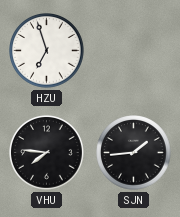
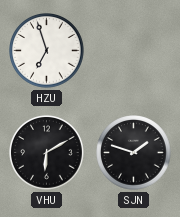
VHU: 7:46 -> 6:10
SJN: 1:44 -> 1:48
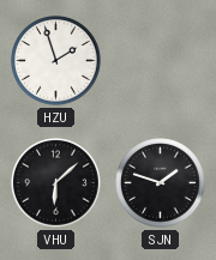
HZU: 6:57 -> 1:57
VHU: 6:10 -> 6:08
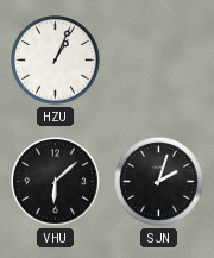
HZU: 1:57 -> 1:04
SJN: 1:48 -> 2:03
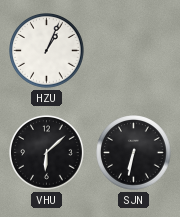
SJN: 2:03 -> 6:32
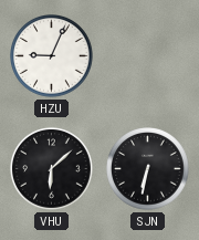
HZU: 1:04 -> 9:04
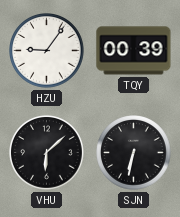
HZU: 9:04 -> 9:06
TQY: none -> 00:39
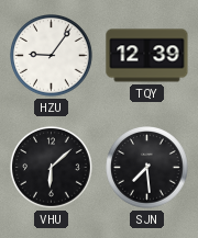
TQY: 00:39 -> 12:39
SJN: 6:32 -> 7:29
